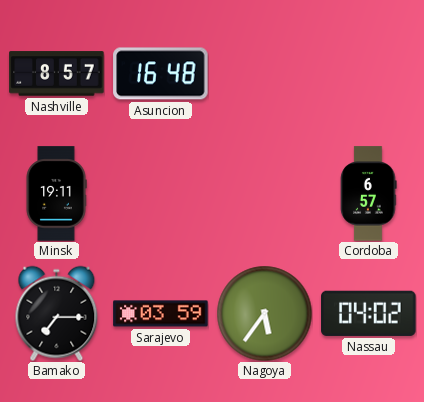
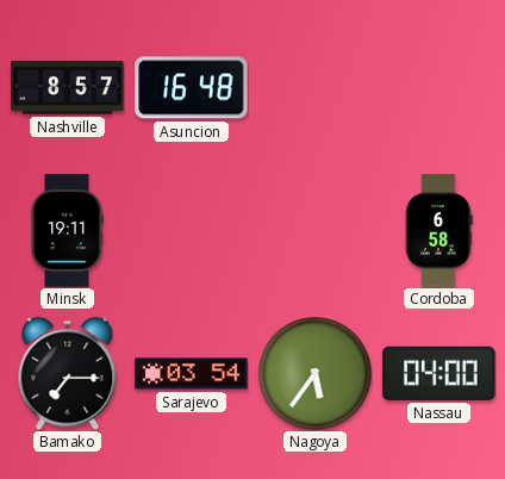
Cordoba: 6:57 -> 6:58
Sarajevo: 03:59 -> 03:54
Nassau: 04:02 -> 04:00
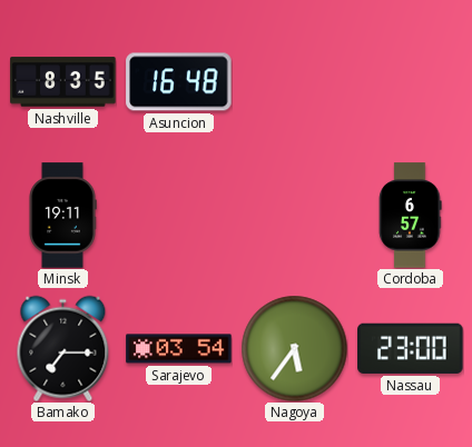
Nashville: 8:57 -> 8:35
Cordoba: 6:58 -> 6:57
Nassau: 04:00 -> 23:00
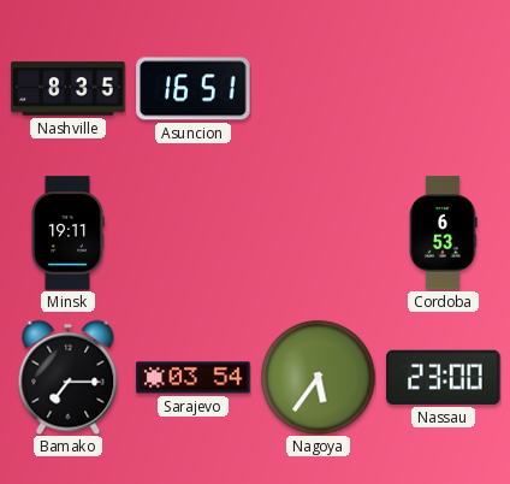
Asuncion: 16:48 -> 16:51
Cordoba: 6:57 -> 6:53
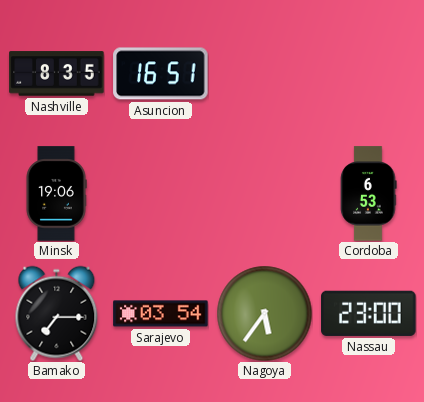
Minsk: 19:11 -> 19:06
